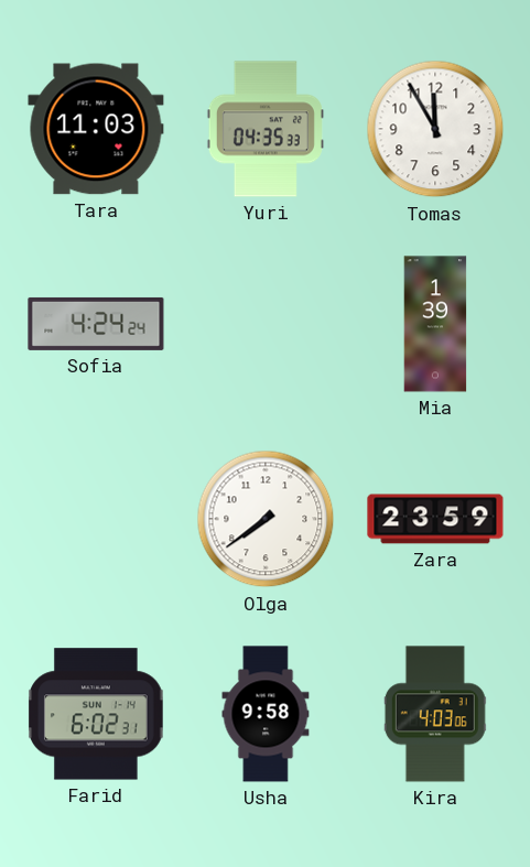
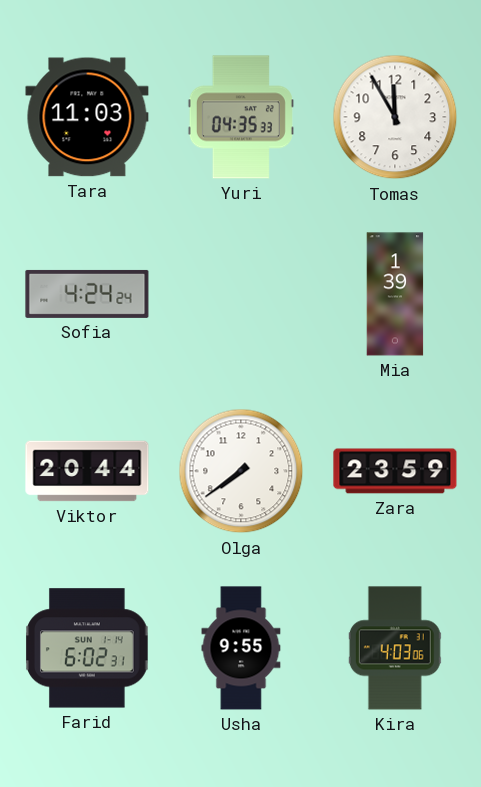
Viktor: none -> 20:44
Usha: 9:58 -> 9:55
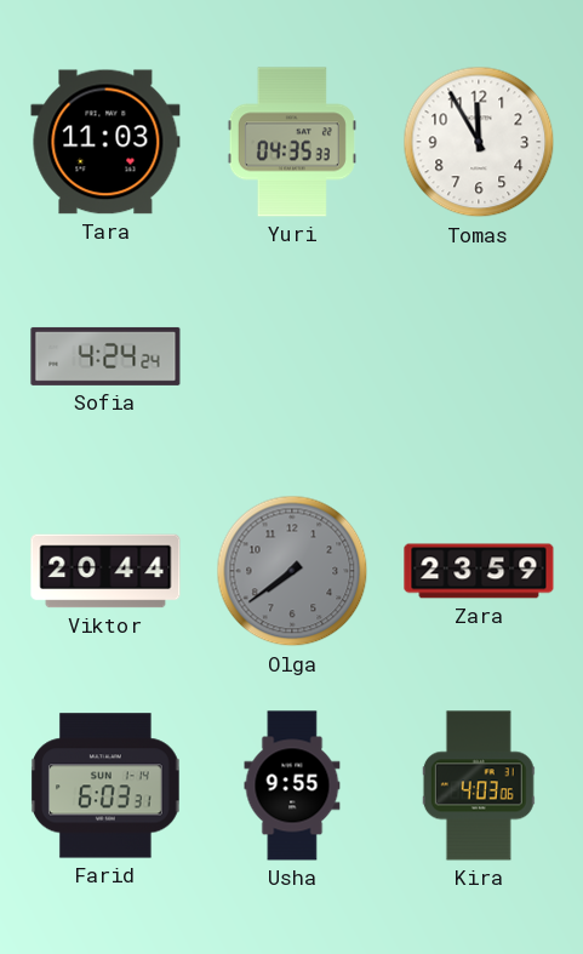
Mia: 1:39 -> none
Olga dial: white -> grey
Farid: 6:02 -> 6:03
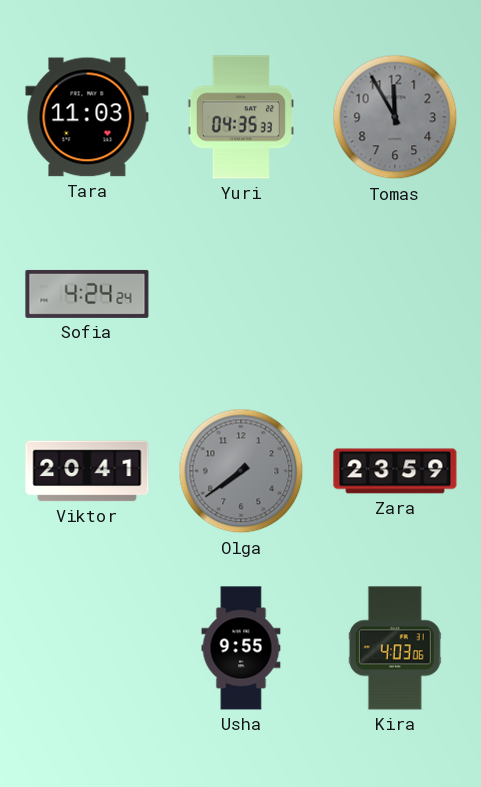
Tomas dial: white -> grey
Viktor: 20:44 -> 20:41
Farid: 6:03 -> none
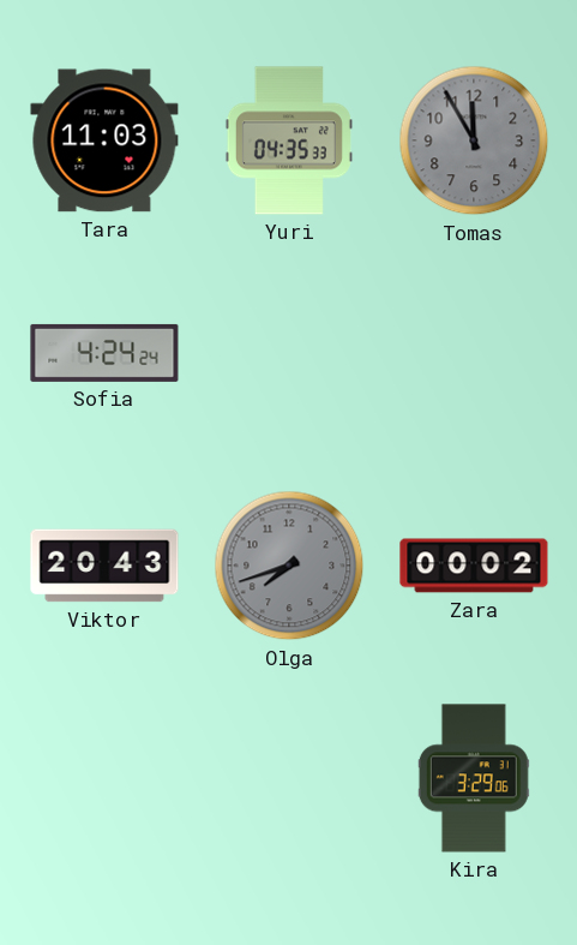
Viktor: 20:41 -> 20:43
Olga: 7:39 -> 7:42
Zara: 23:59 -> 00:02
Usha: 9:55 -> none
Kira: 4:03 -> 3:29
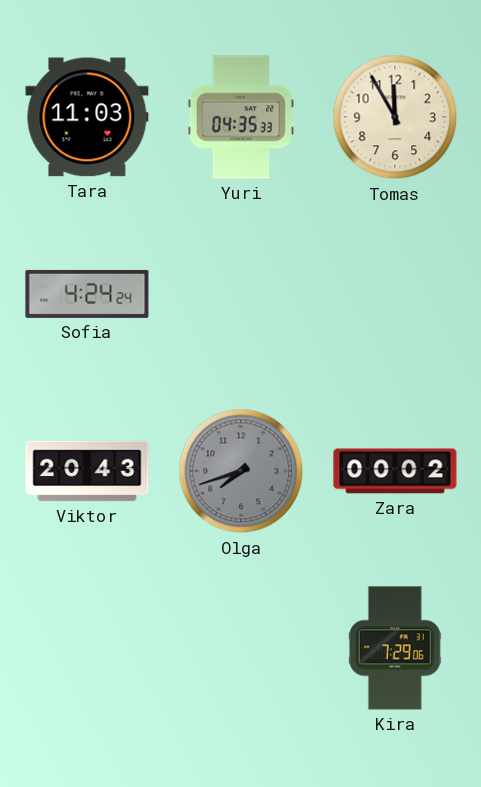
Tomas dial: grey -> cream
Kira: 3:29 -> 7:29
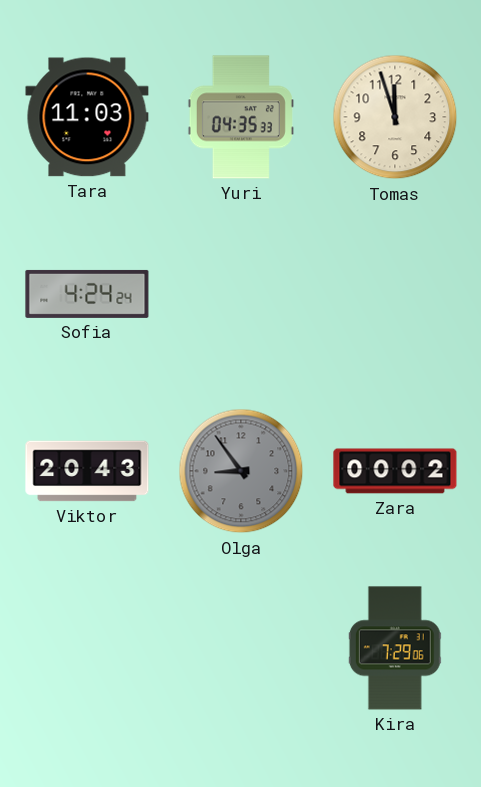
Tomas: 11:55 -> 11:57
Olga: 7:42 -> 8:54
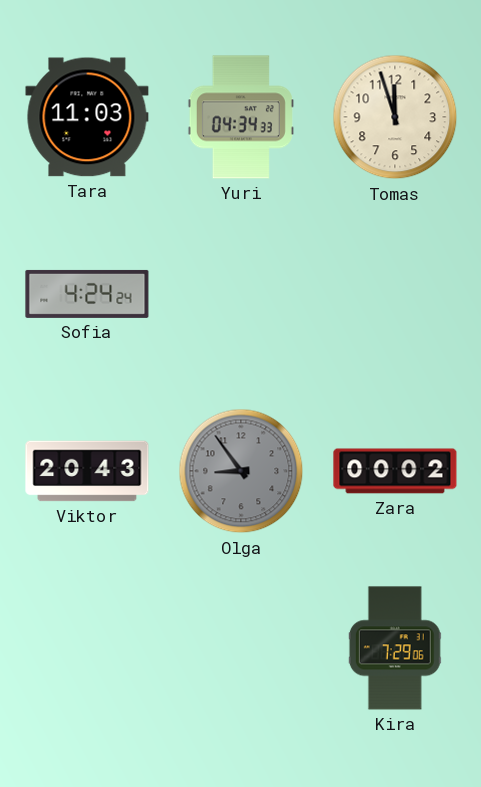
Yuri: 04:35 -> 04:34
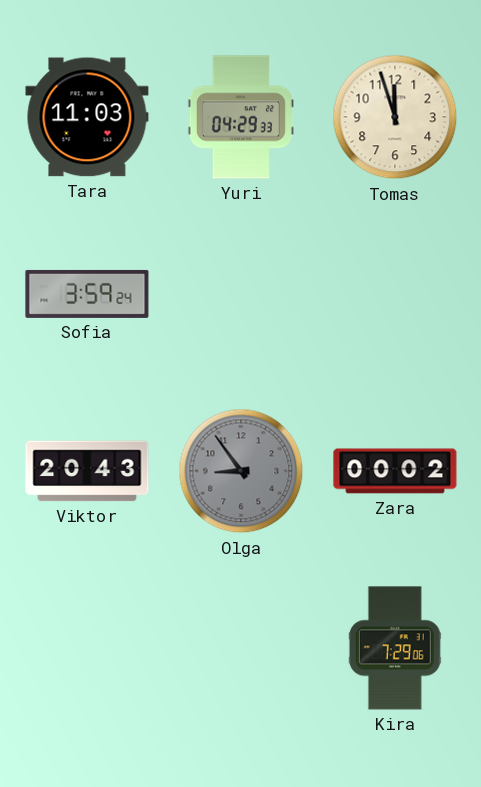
Yuri: 04:34 -> 04:29
Sofia: 4:24 -> 3:59
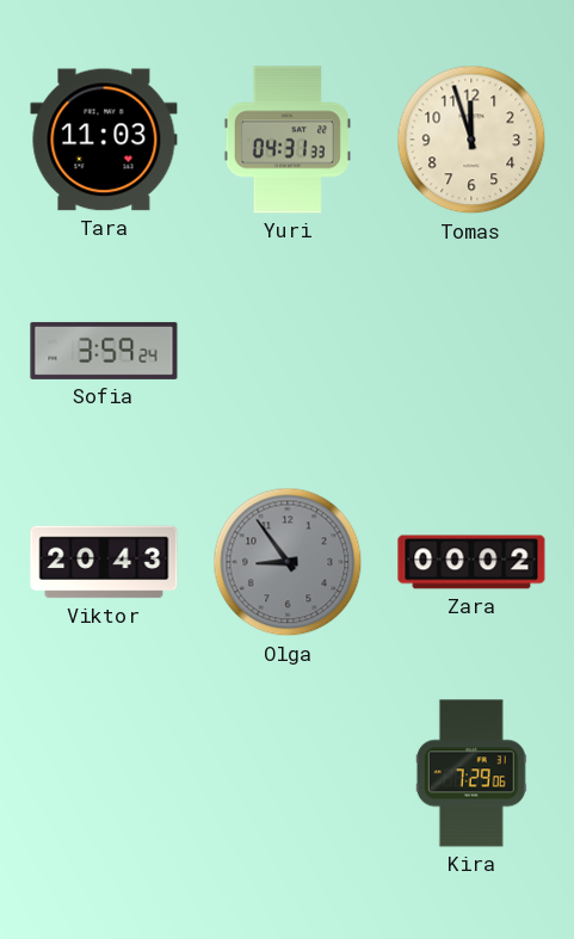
Yuri: 04:29 -> 04:31
